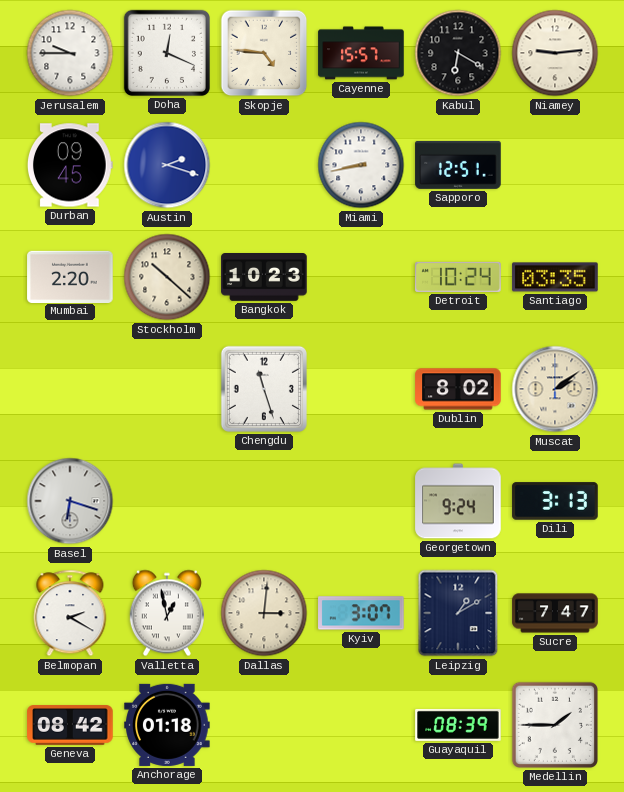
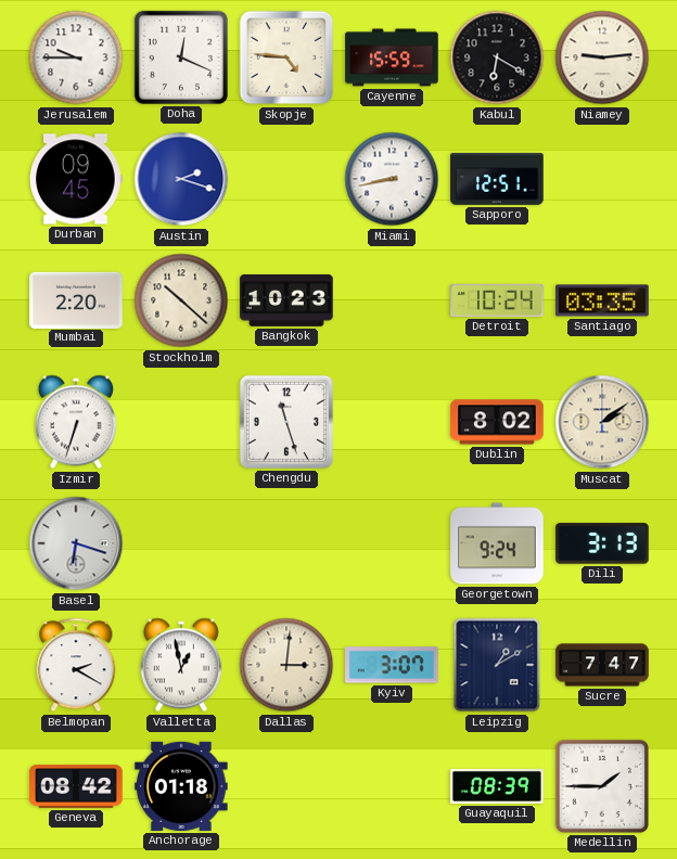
Cayenne: 15:57 -> 15:59
Izmir: none -> 6:33
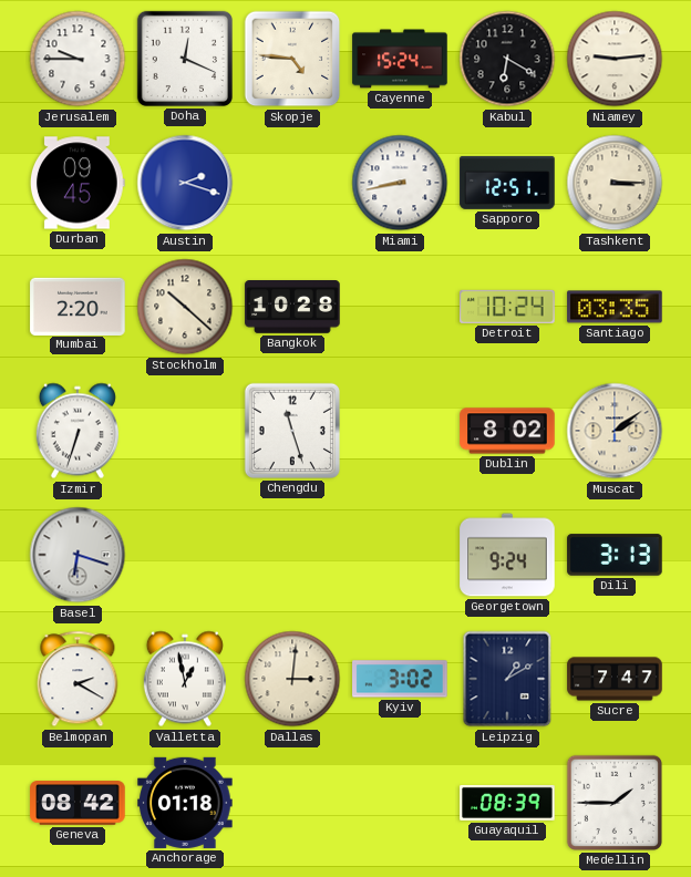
Cayenne: 15:59 -> 15:24
Tashkent: none -> 3:15
Bangkok: 10:23 -> 10:28
Kyiv: 3:07 -> 3:02
